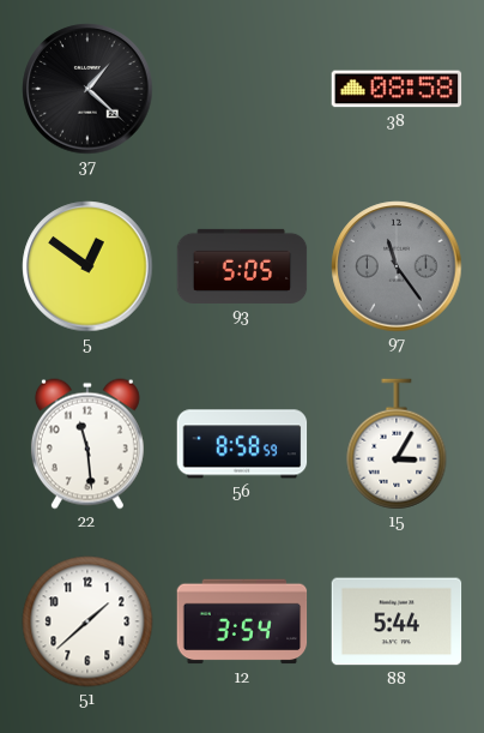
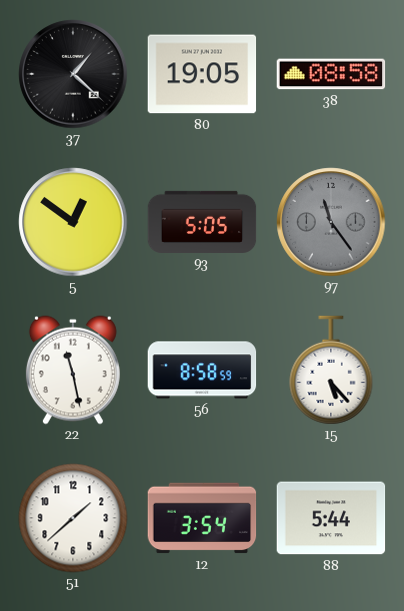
80: none -> 19:05
22: 11:29 -> 11:28
15: 3:05 -> 5:23
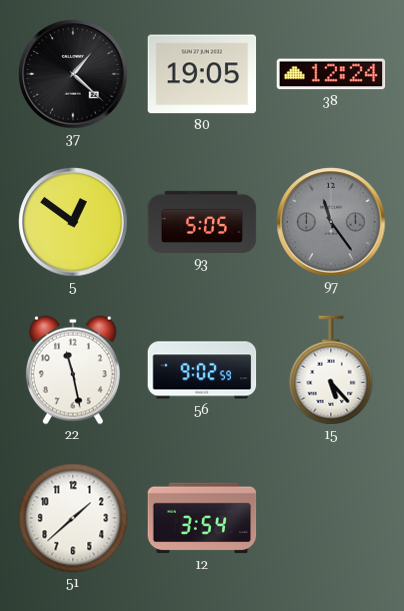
38: 08:58 -> 12:24
56: 8:58 -> 9:02
88: 5:44 -> none
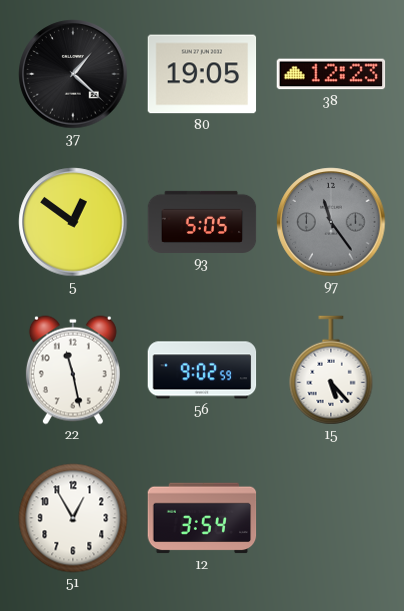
38: 12:24 -> 12:23
51: 1:38 -> 12:55
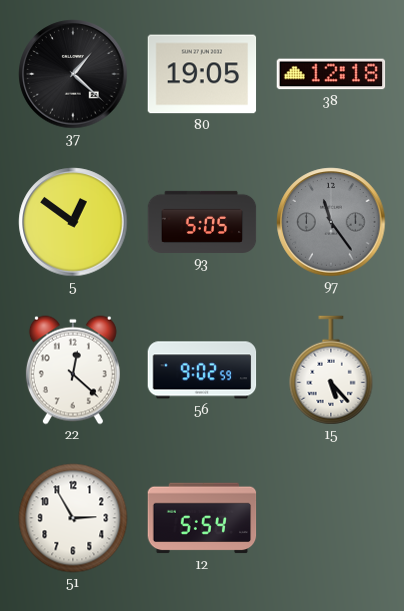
38: 12:23 -> 12:18
22: 11:28 -> 12:22
51: 12:55 -> 2:55
12: 3:54 -> 5:54
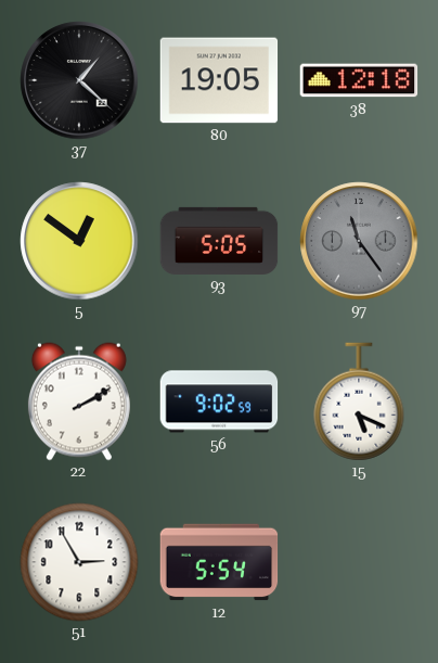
22: 12:22 -> 2:10
15: 5:23 -> 5:19
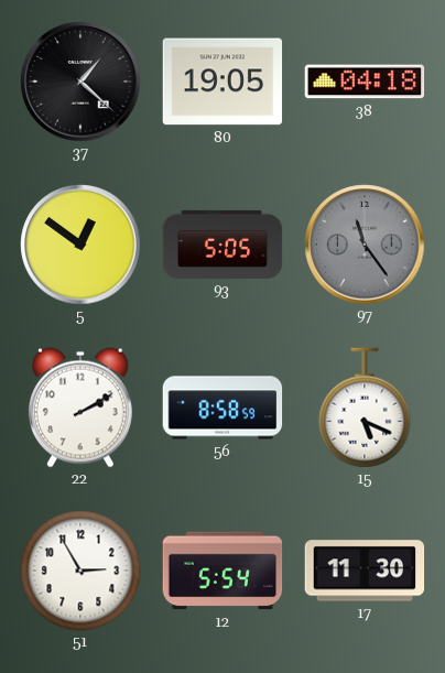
38: 12:18 -> 04:18
56: 9:02 -> 8:58
17: none -> 11:30
